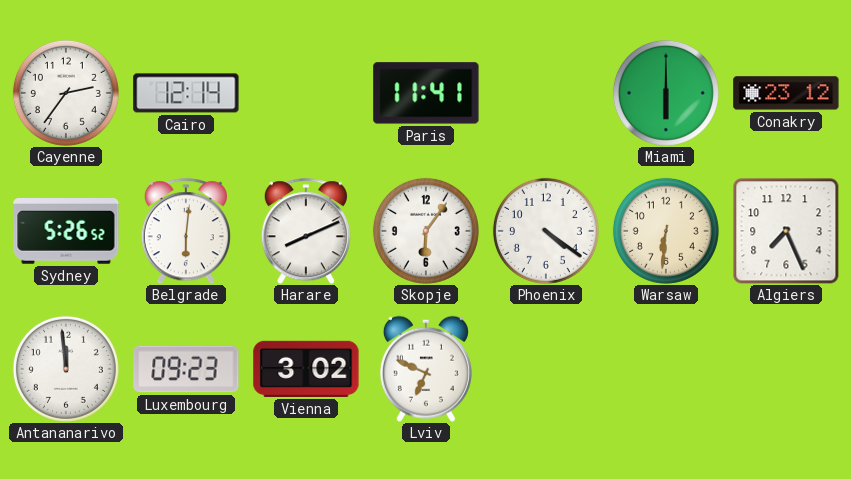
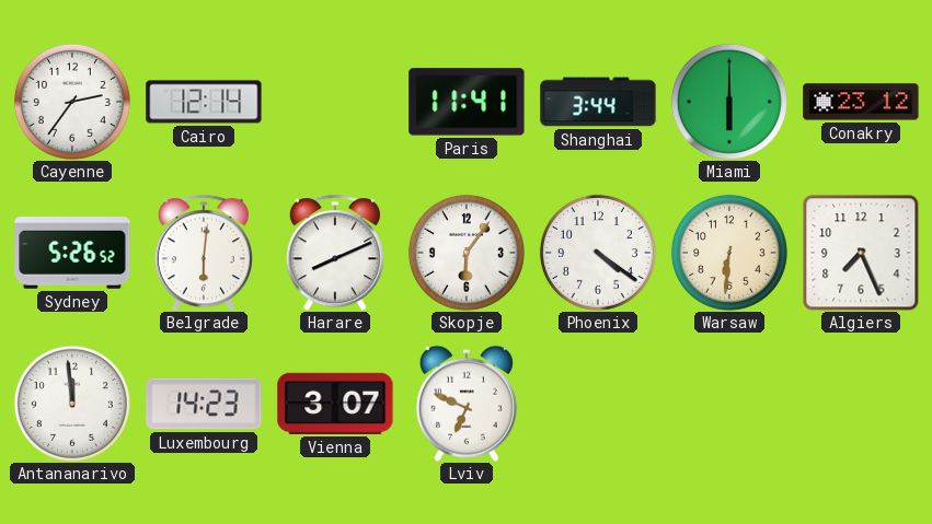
Shanghai: none -> 3:44
Luxembourg: 09:23 -> 14:23
Vienna: 3:02 -> 3:07
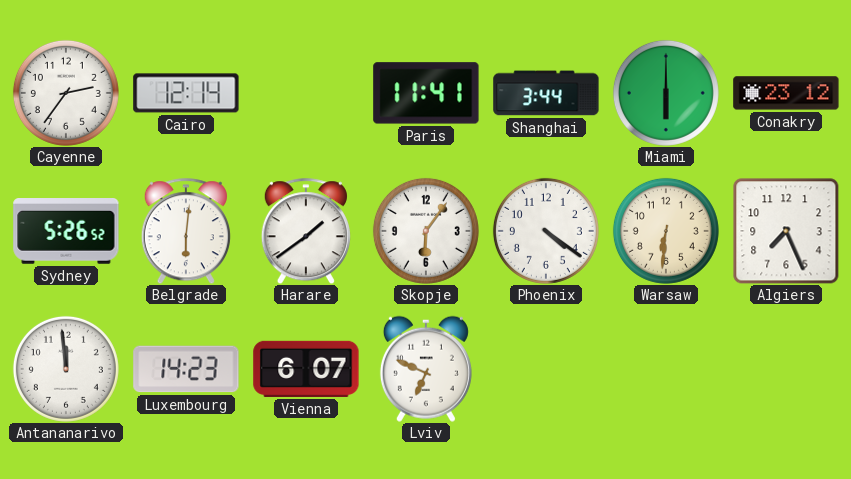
Harare: 8:11 -> 1:39
Vienna: 3:07 -> 6:07
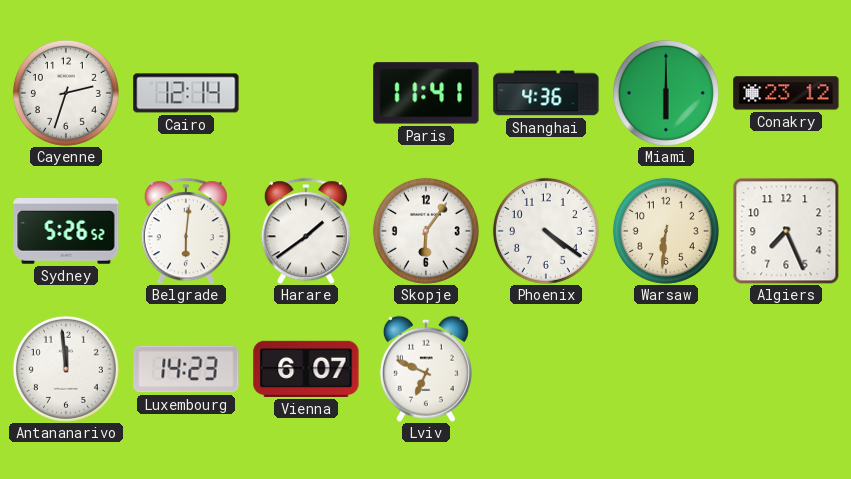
Cayenne: 2:36 -> 2:33
Shanghai: 3:44 -> 4:36
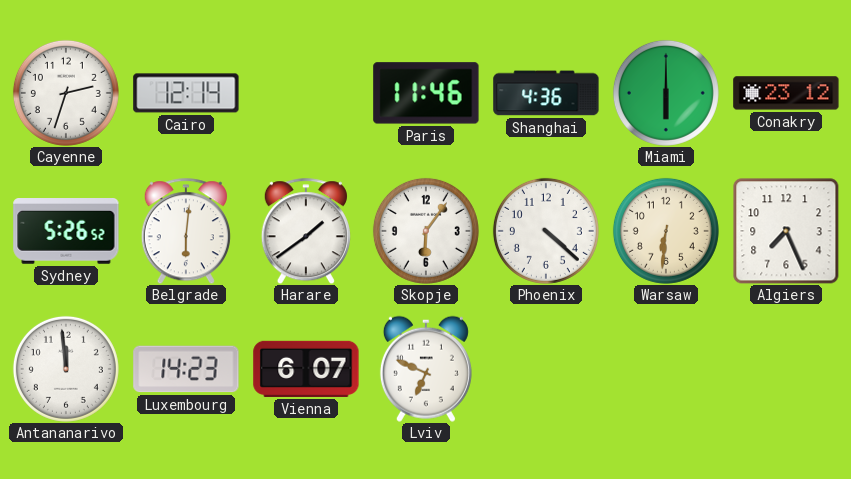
Paris: 11:41 -> 11:46
Phoenix: 4:21 -> 4:22
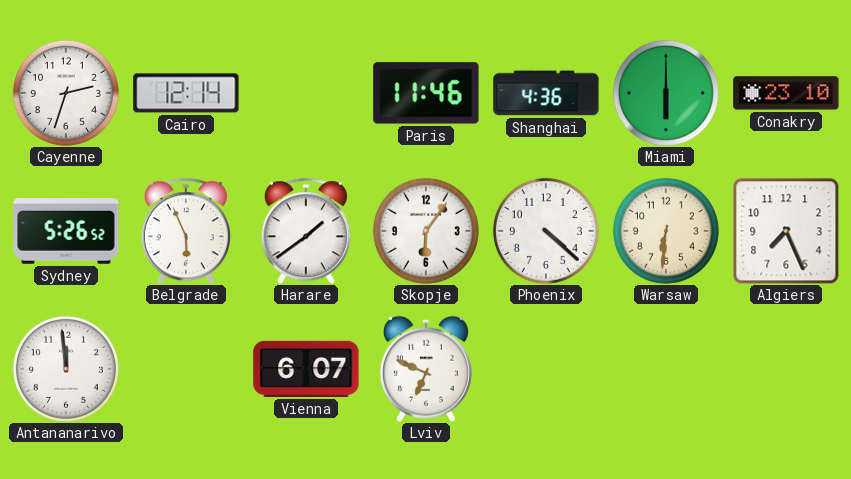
Conakry: 23:12 -> 23:10
Belgrade: 6:01 -> 5:56
Luxembourg: 14:23 -> none
